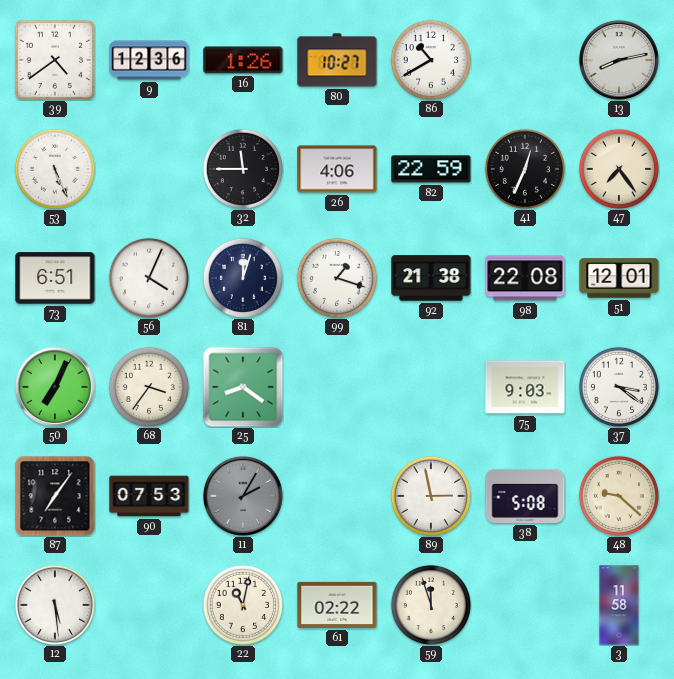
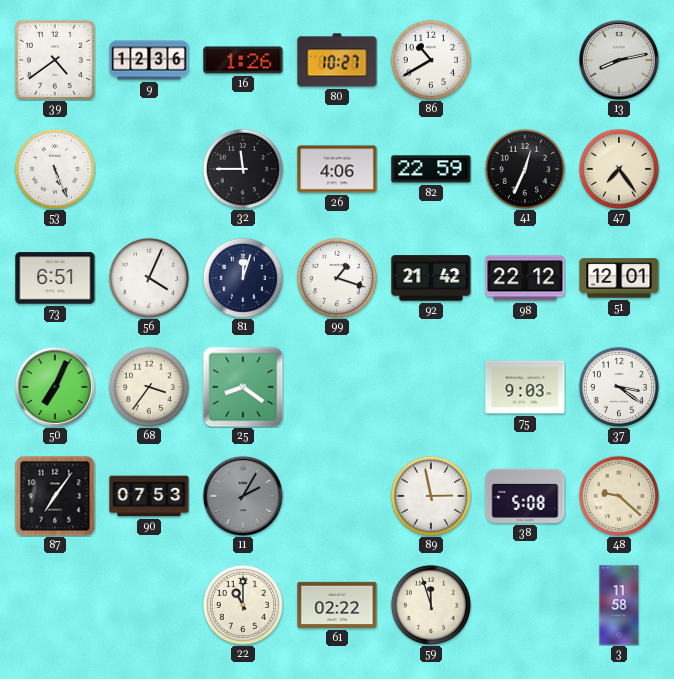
92: 21:38 -> 21:42
98: 22:08 -> 22:12
12: 5:29 -> none
22: 11:02 -> 11:00
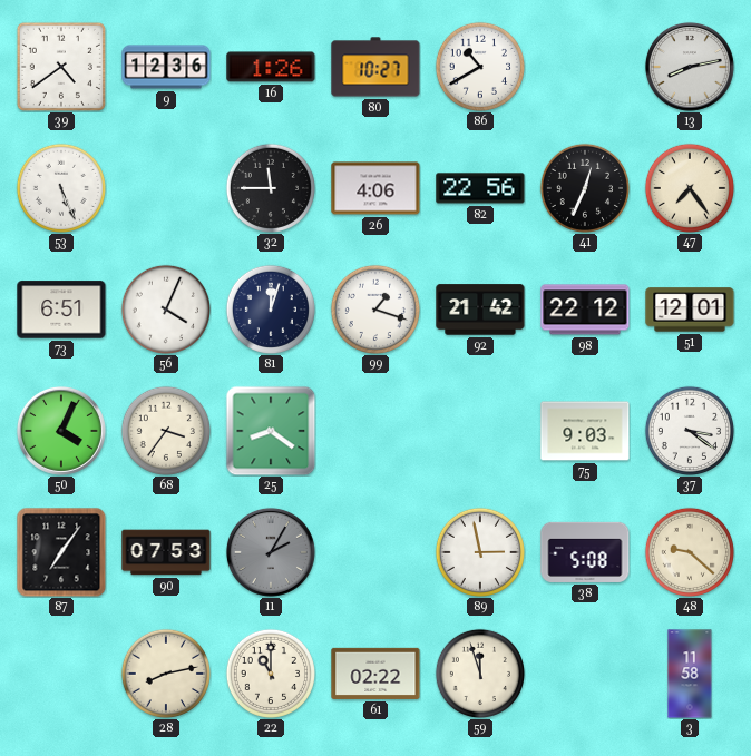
82: 22:59 -> 22:56
50: 7:04 -> 4:04
28: none -> 8:13
